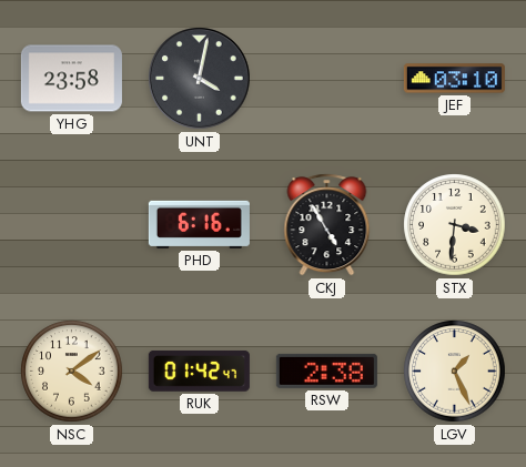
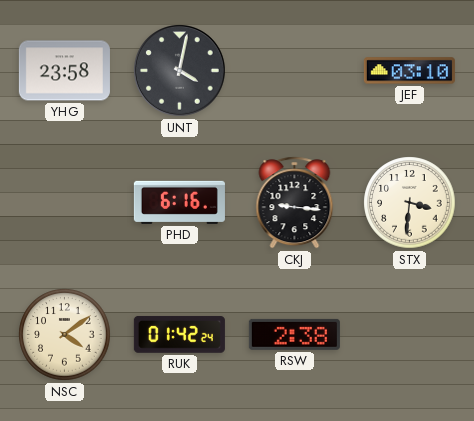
CKJ: 4:55 -> 9:16
RUK: 01:42:47 -> 01:42:24
LGV: 1:26 -> none
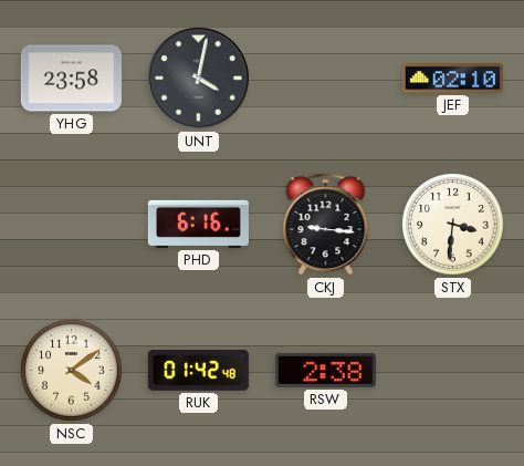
JEF: 03:10 -> 02:10
RUK: 01:42:24 -> 01:42:48
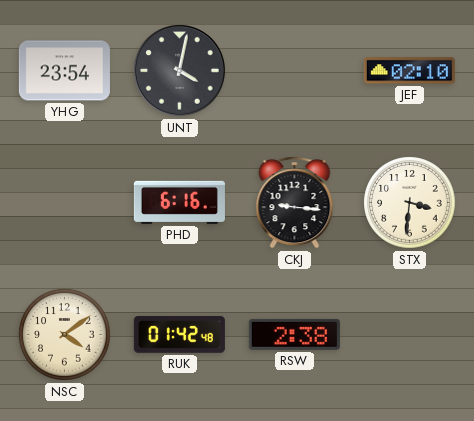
YHG: 23:58 -> 23:54
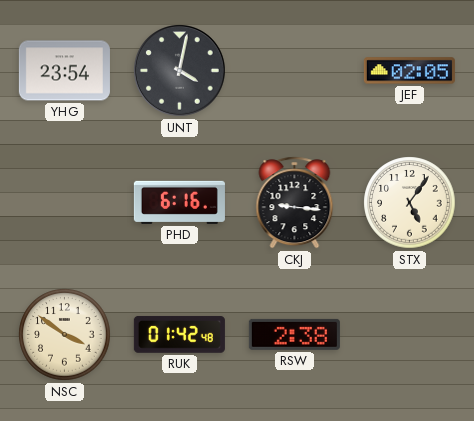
JEF: 02:10 -> 02:05
STX: 3:31 -> 5:06
NSC: 4:09 -> 3:51
